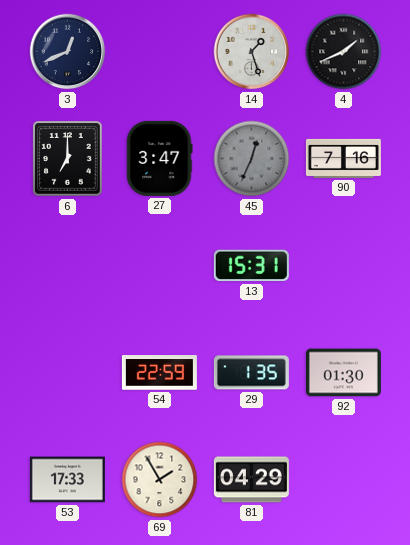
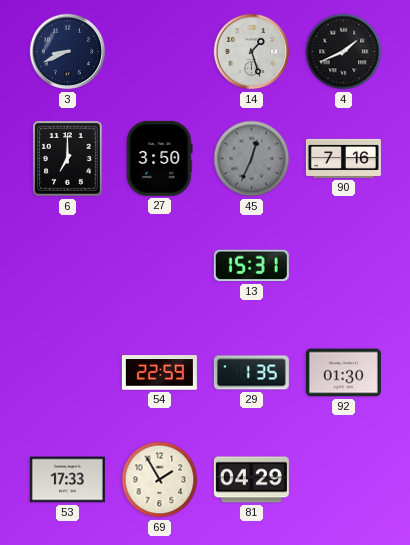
3: 12:41 -> 8:41
27: 3:47 -> 3:50
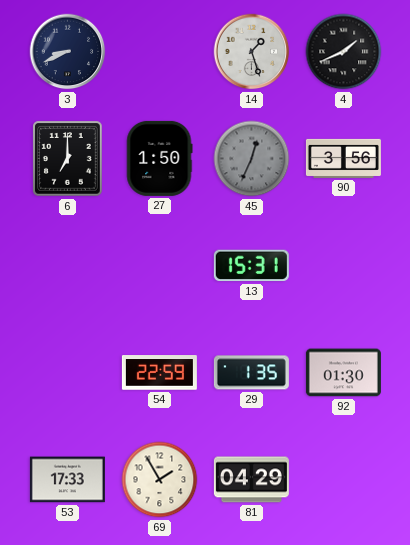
27: 3:50 -> 1:50
90: 7:16 -> 3:56
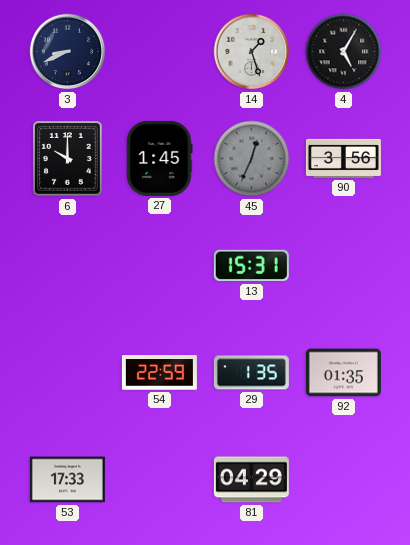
4: 1:41 -> 5:05
6: 7:00 -> 10:00
27: 1:50 -> 1:45
92: 01:30 -> 01:35
69: 1:55 -> none
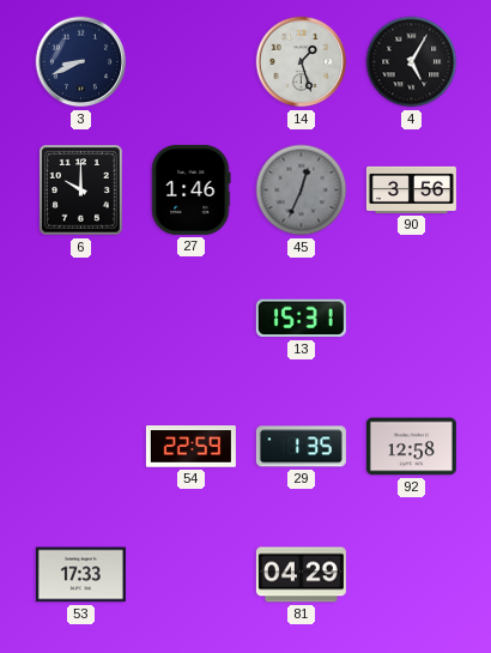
27: 1:45 -> 1:46
92: 01:35 -> 12:58
